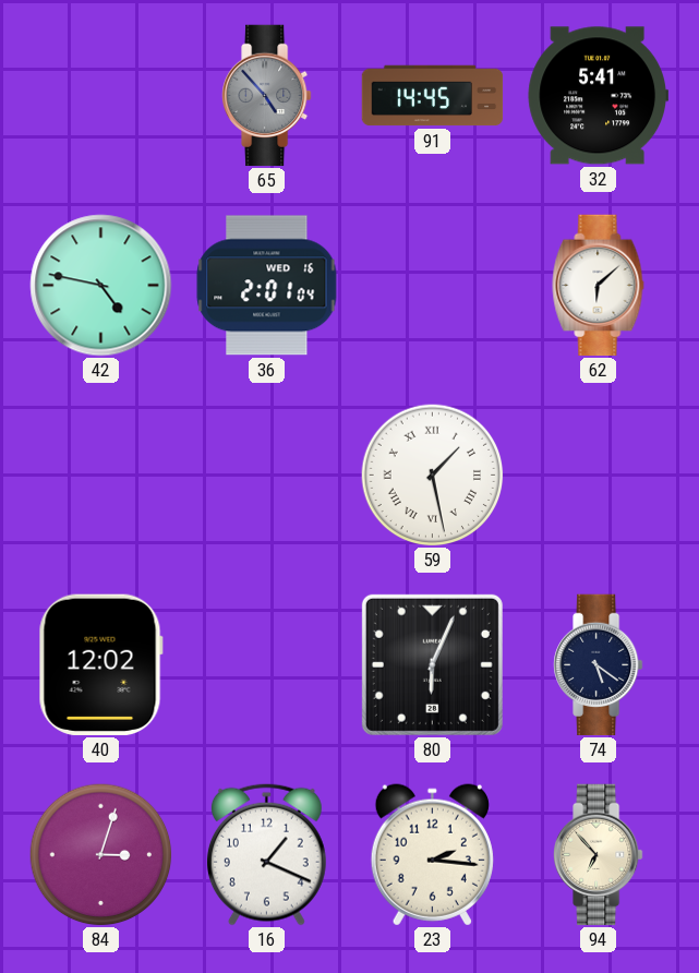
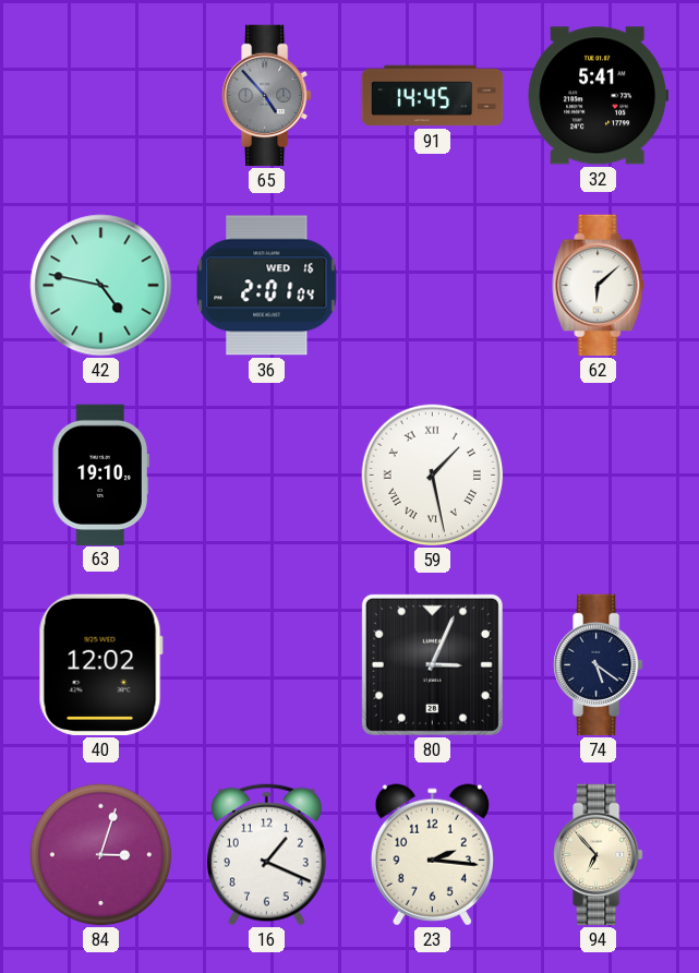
63: none -> 19:10
80: 6:04 -> 3:04
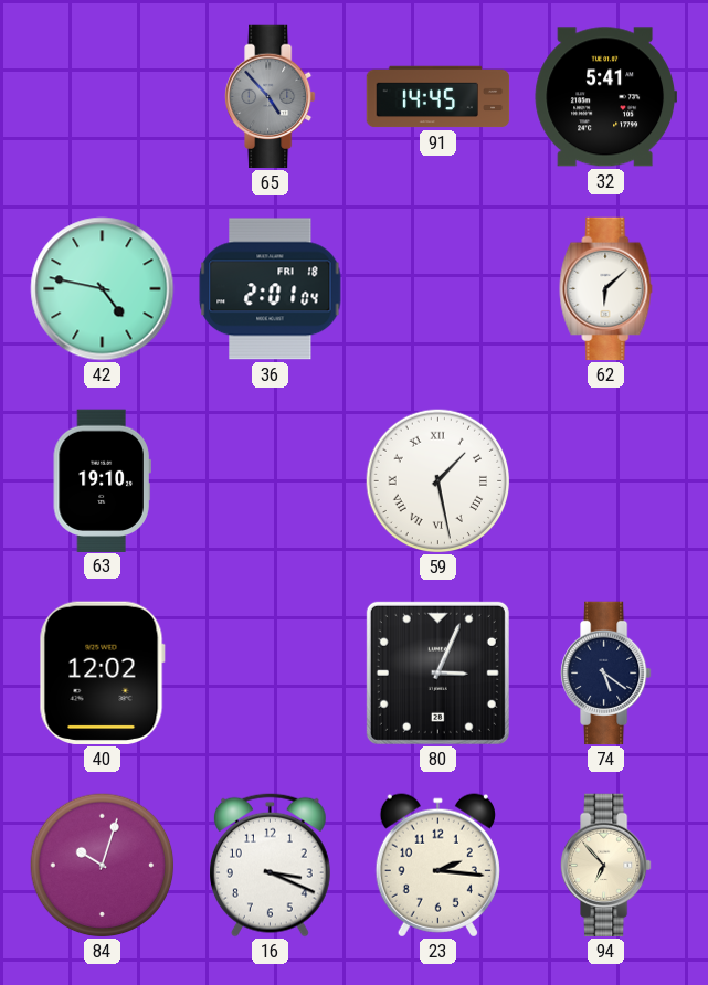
36 date: WED 16 -> FRI 18
84: 3:03 -> 10:03
16: 1:19 -> 3:19
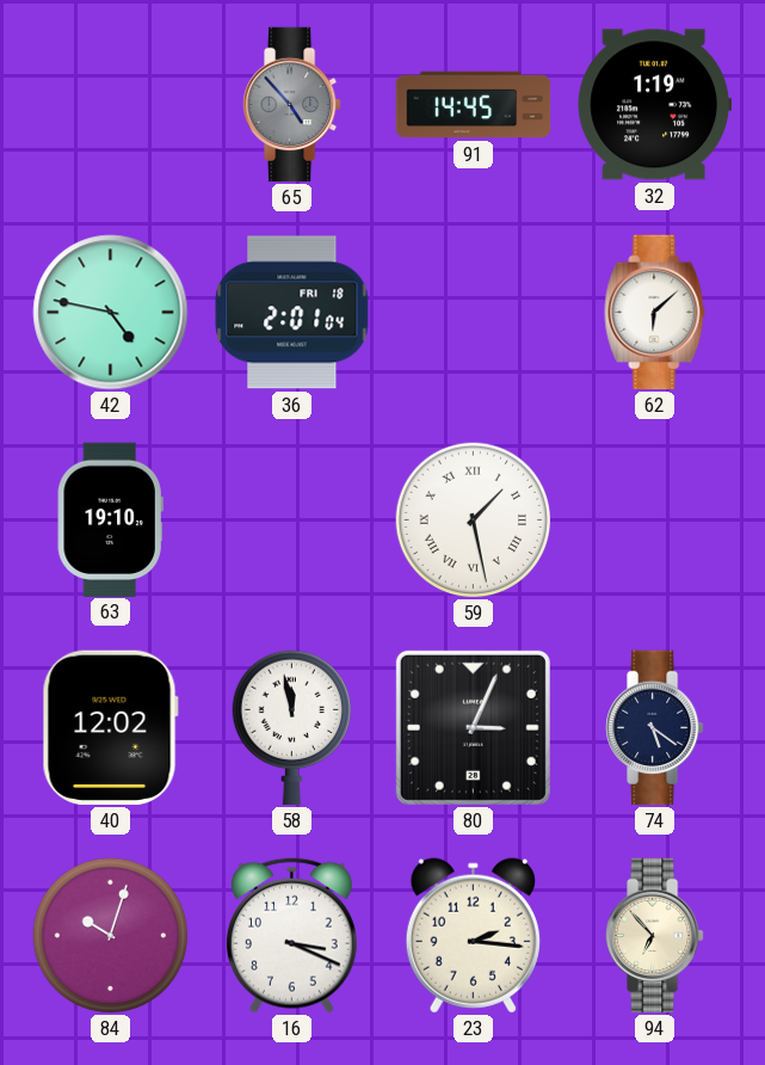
32: 5:41 -> 1:19
58: none -> 11:58
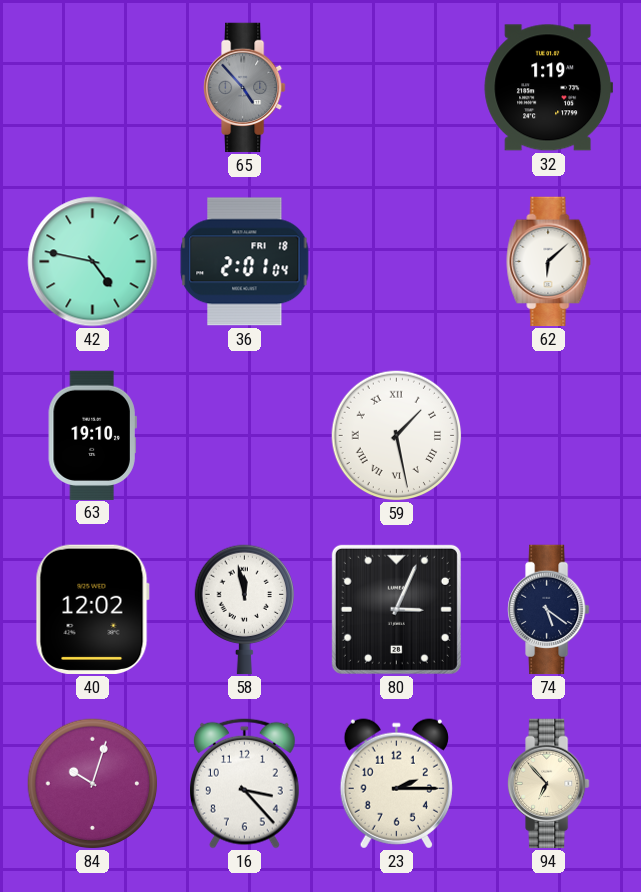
91: 14:45 -> none
16: 3:19 -> 3:23
23: 2:16 -> 2:15
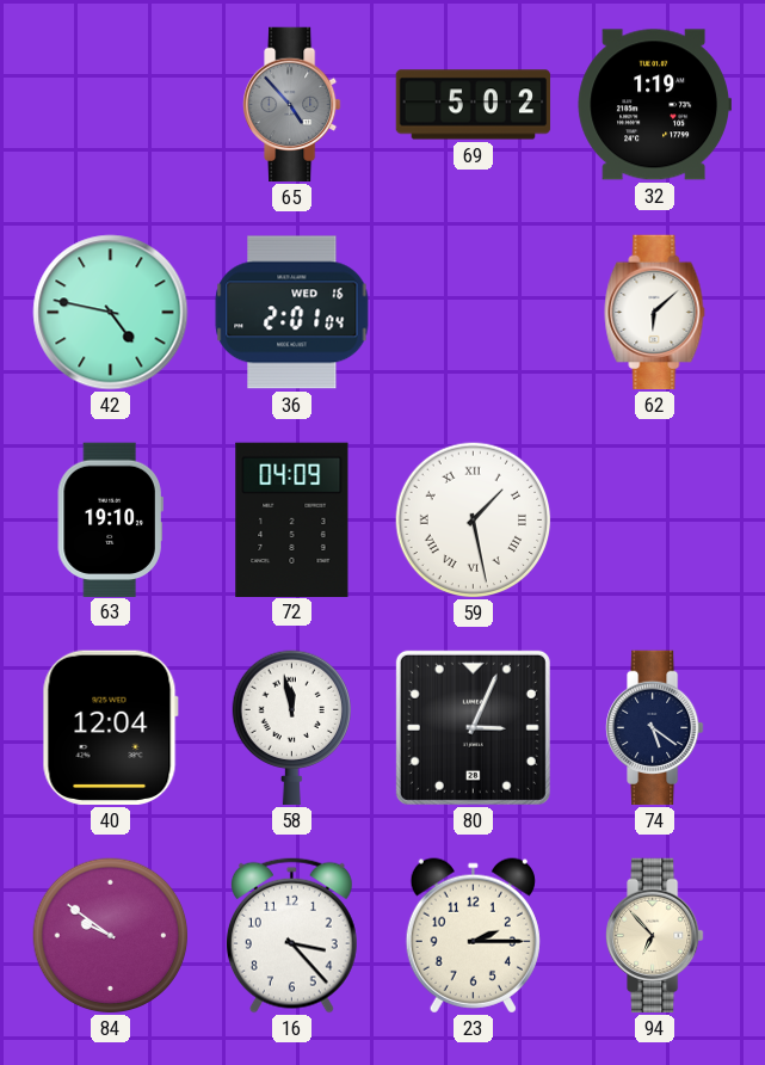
69: none -> 5:02
36 date: FRI 18 -> WED 16
72: none -> 04:09
40: 12:02 -> 12:04
84: 10:03 -> 9:51
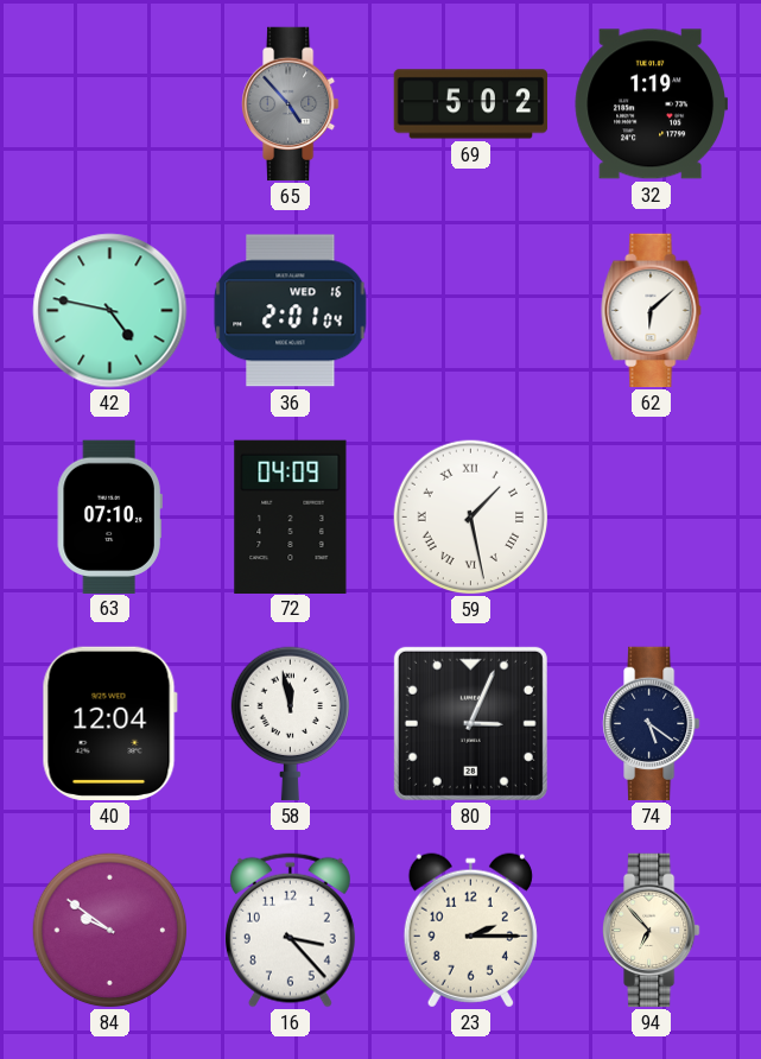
63: 19:10 -> 07:10
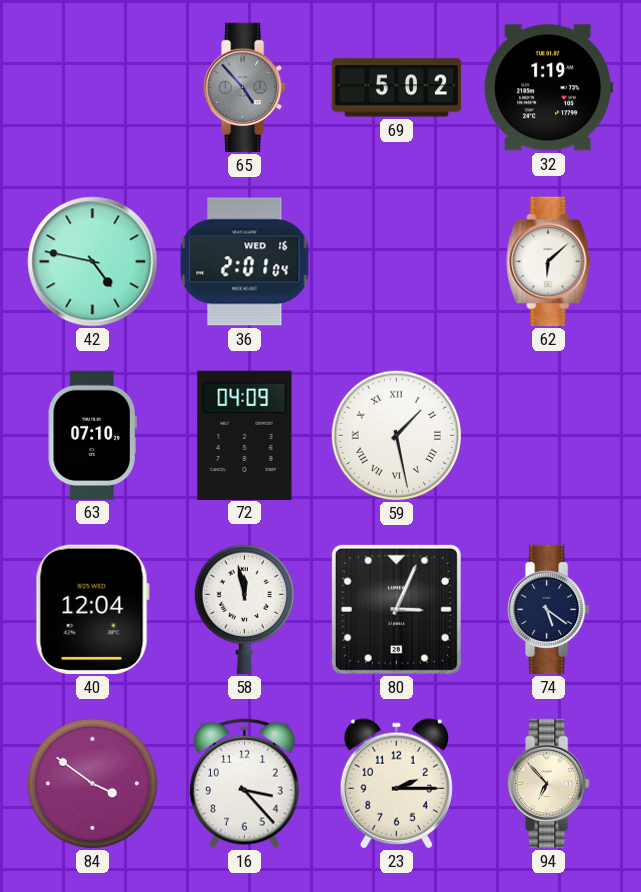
84: 9:51 -> 3:51
